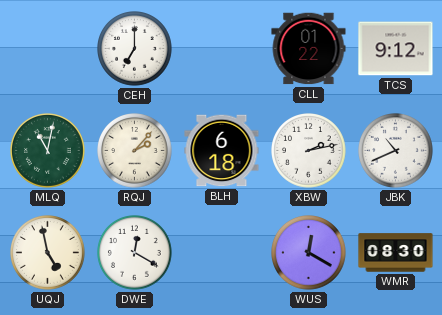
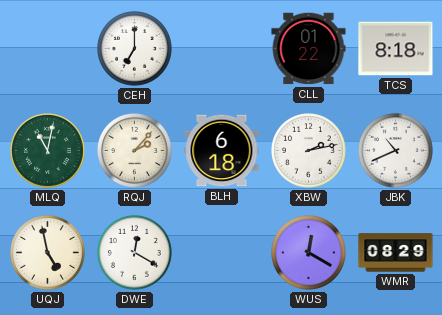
TCS: 9:12 -> 8:18
WMR: 08:30 -> 08:29
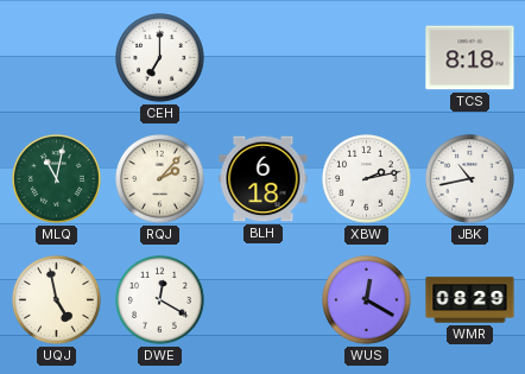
CLL: 01:22 -> none
JBK: 10:41 -> 10:43
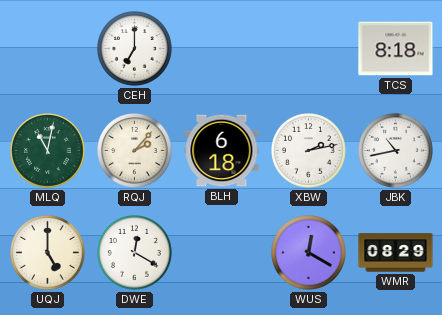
UQJ: 4:58 -> 5:00
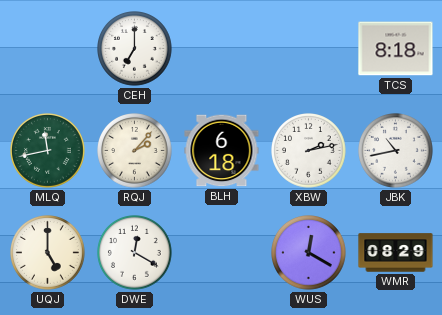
MLQ: 11:02 -> 11:43
